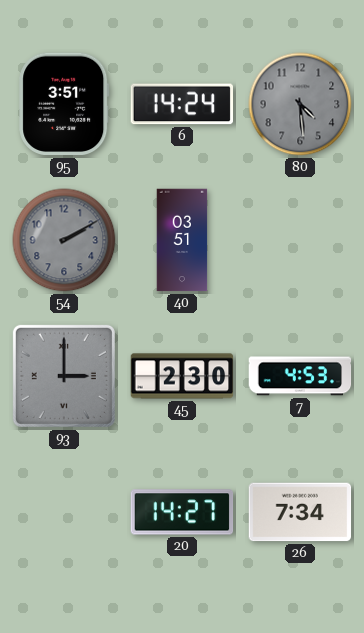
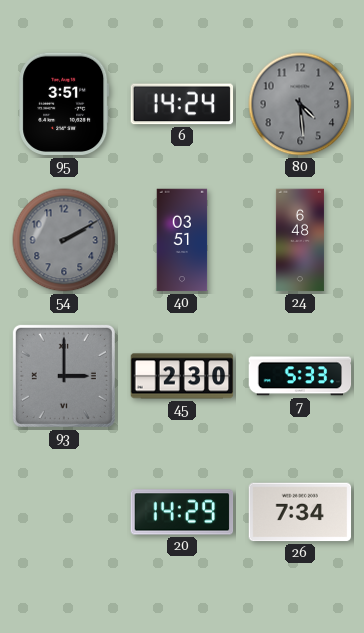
24: none -> 6:48
7: 4:53 -> 5:33
20: 14:27 -> 14:29
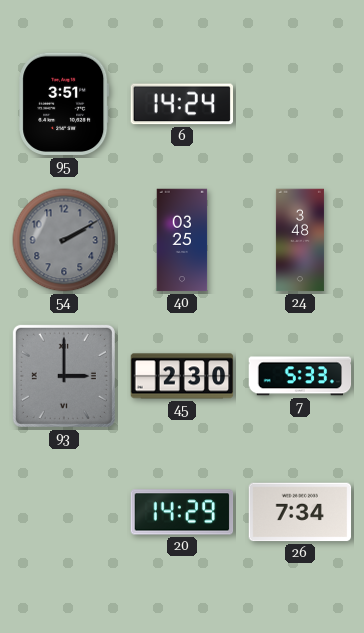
80: 4:29 -> none
40: 03:51 -> 03:25
24: 6:48 -> 3:48
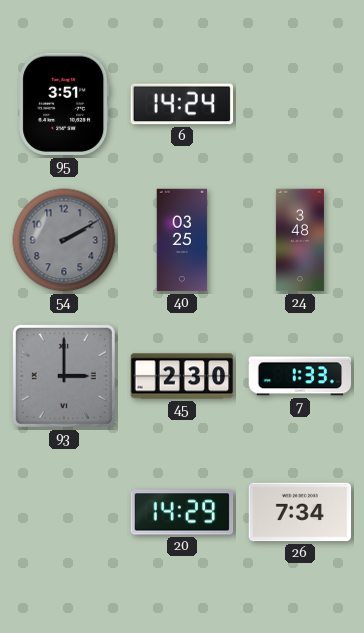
7: 5:33 -> 1:33
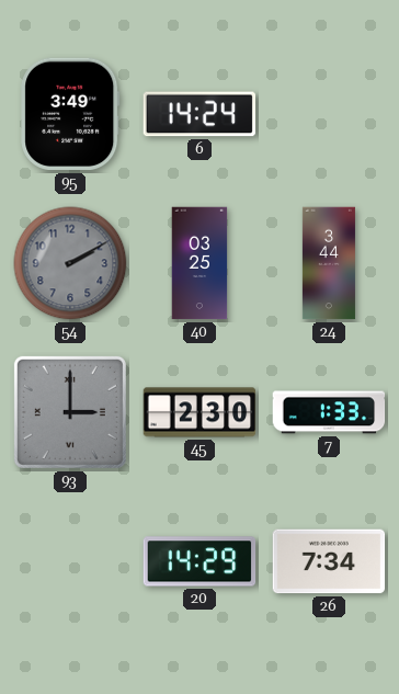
95: 3:51 -> 3:49
24: 3:48 -> 3:44
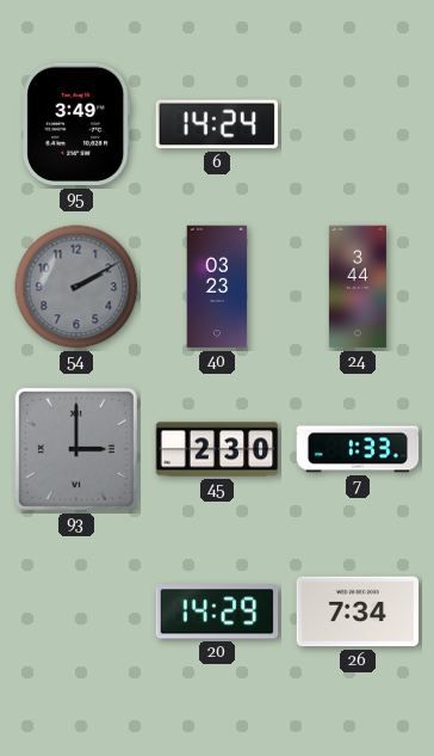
40: 03:25 -> 03:23
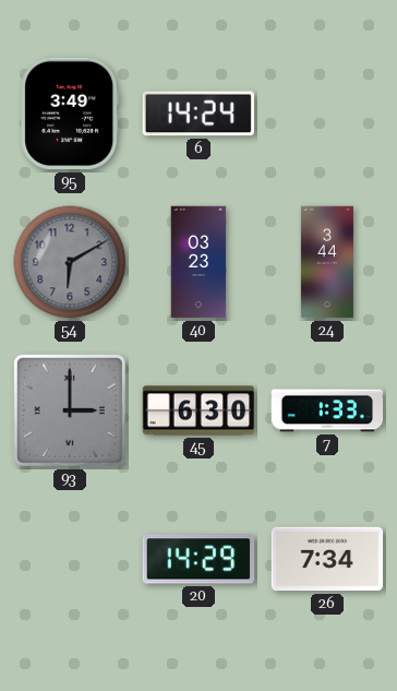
54: 2:10 -> 6:10
45: 2:30 -> 6:30
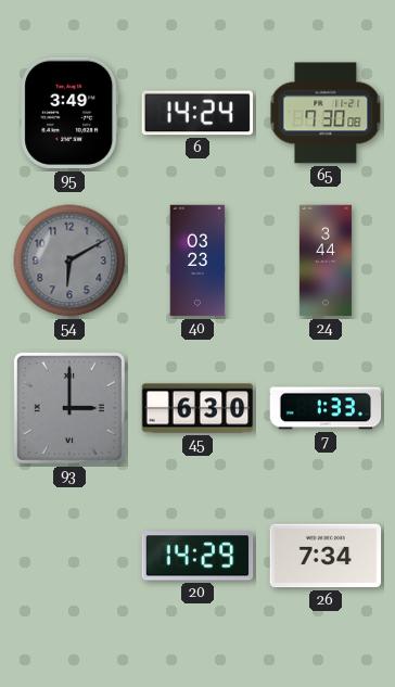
65: none -> 7:30
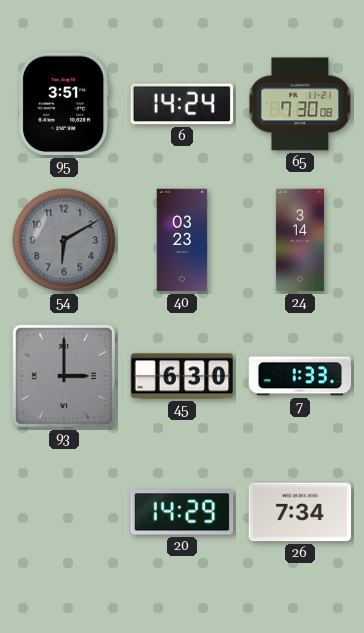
95: 3:49 -> 3:51
24: 3:44 -> 3:14
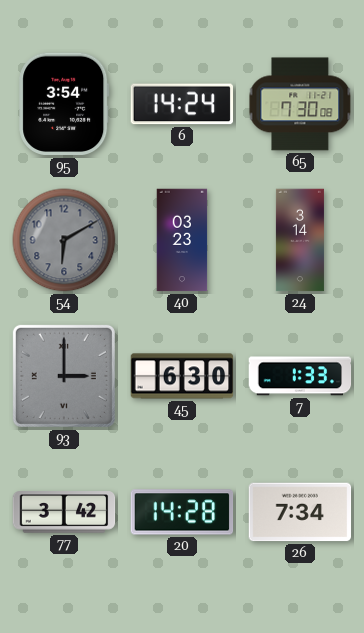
95: 3:51 -> 3:54
77: none -> 3:42
20: 14:29 -> 14:28
